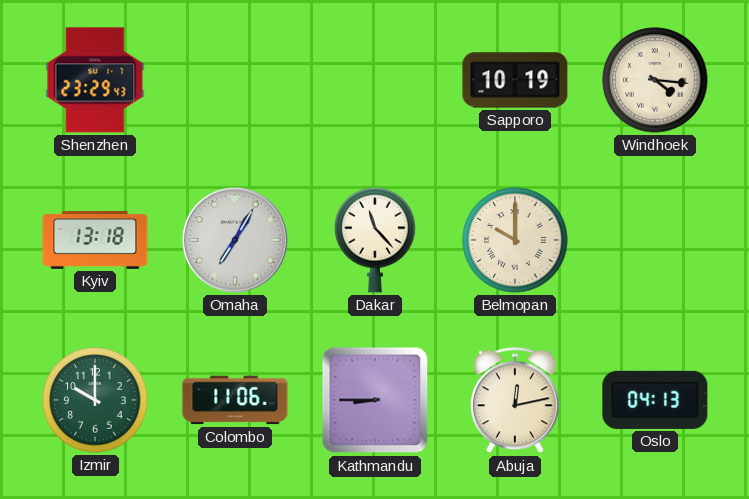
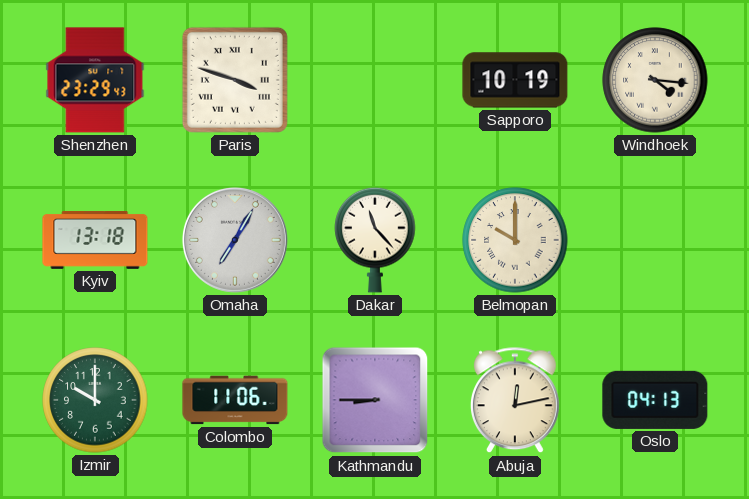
Paris: none -> 3:48
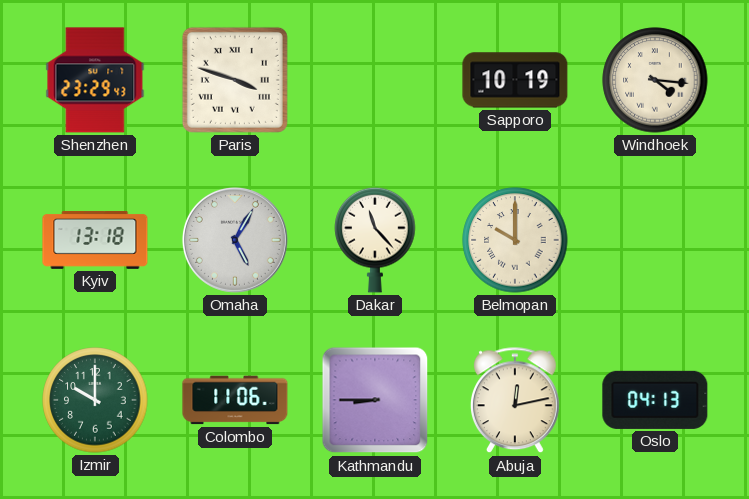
Omaha: 7:05 -> 5:05
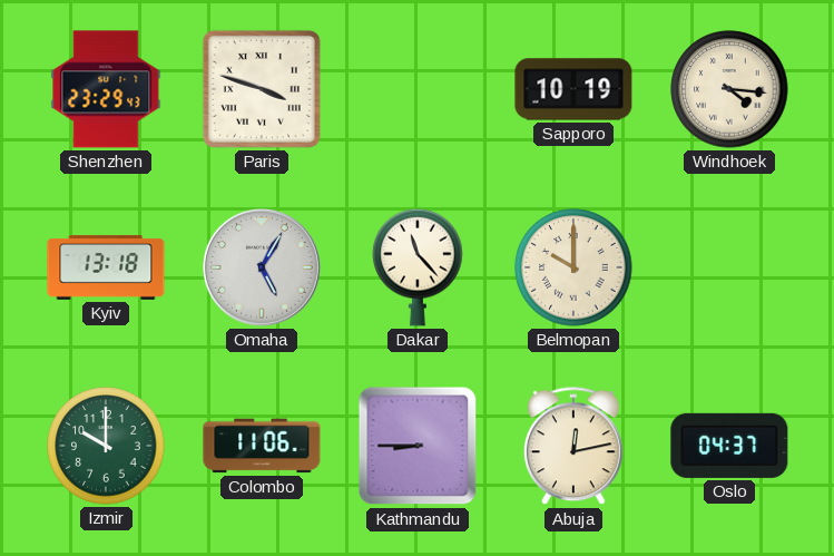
Oslo: 04:13 -> 04:37
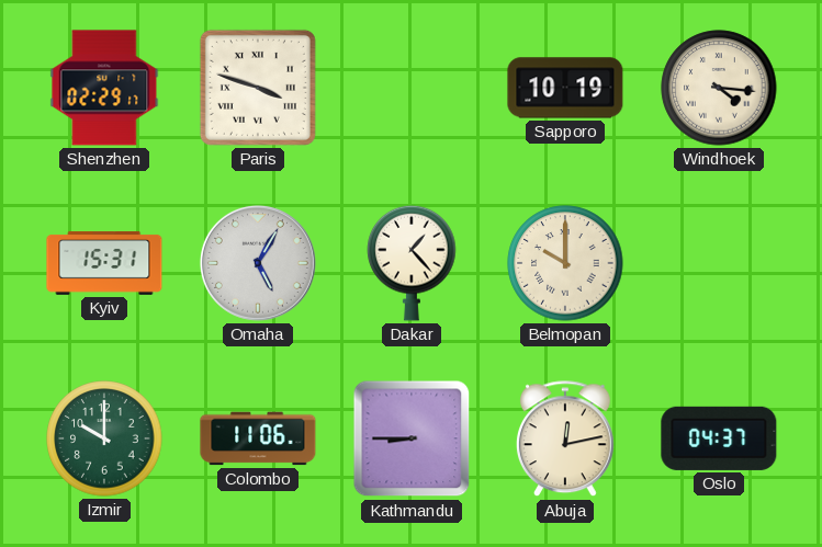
Shenzhen: 23:29 -> 02:29
Kyiv: 13:18 -> 15:31
Dakar: 11:23 -> 1:23
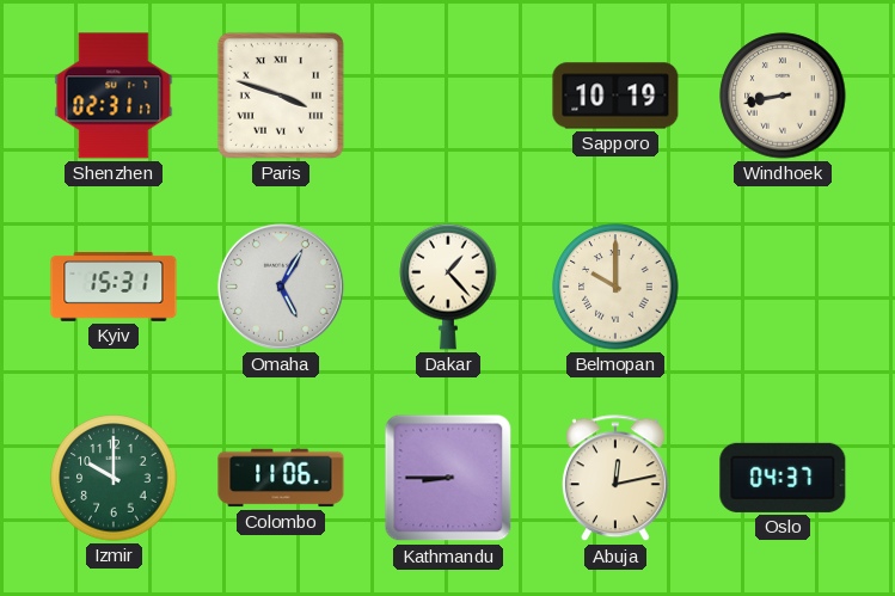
Shenzhen: 02:29 -> 02:31
Windhoek: 4:16 -> 8:43
